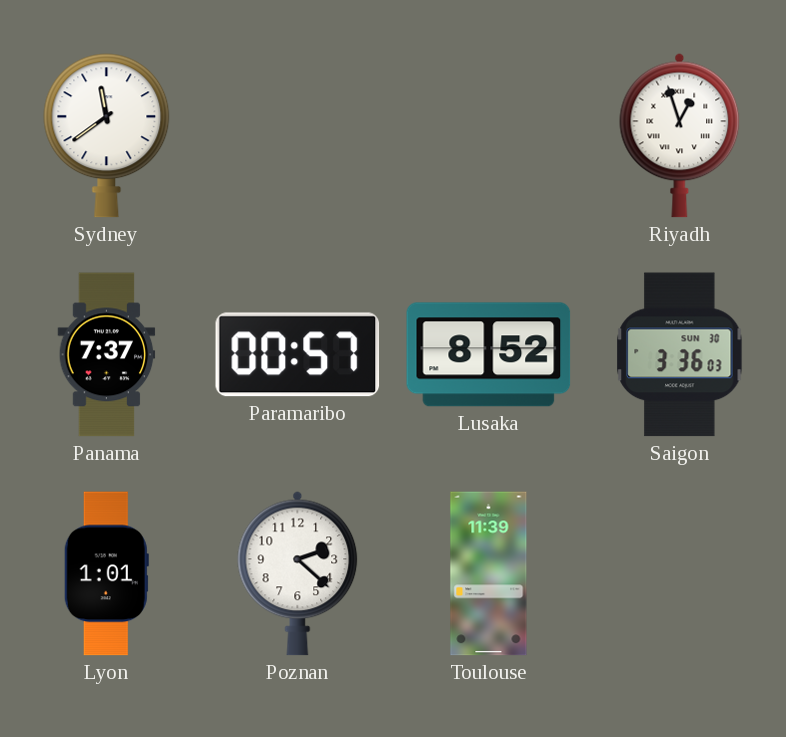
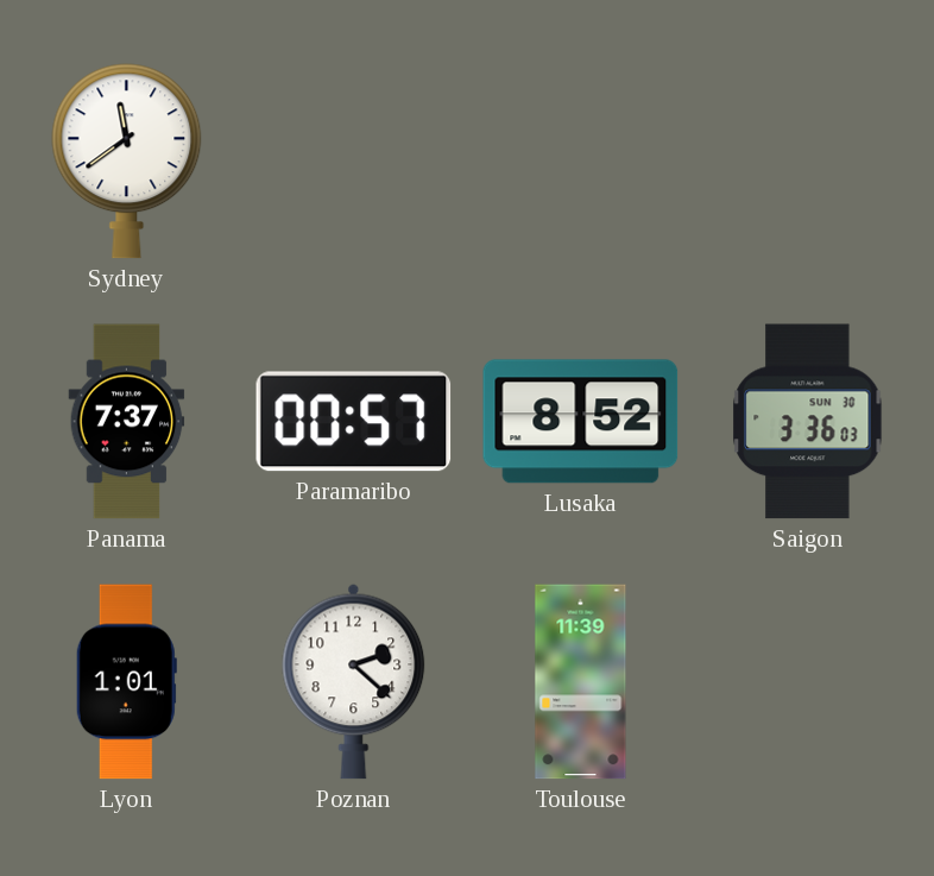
Riyadh: 12:57 -> none
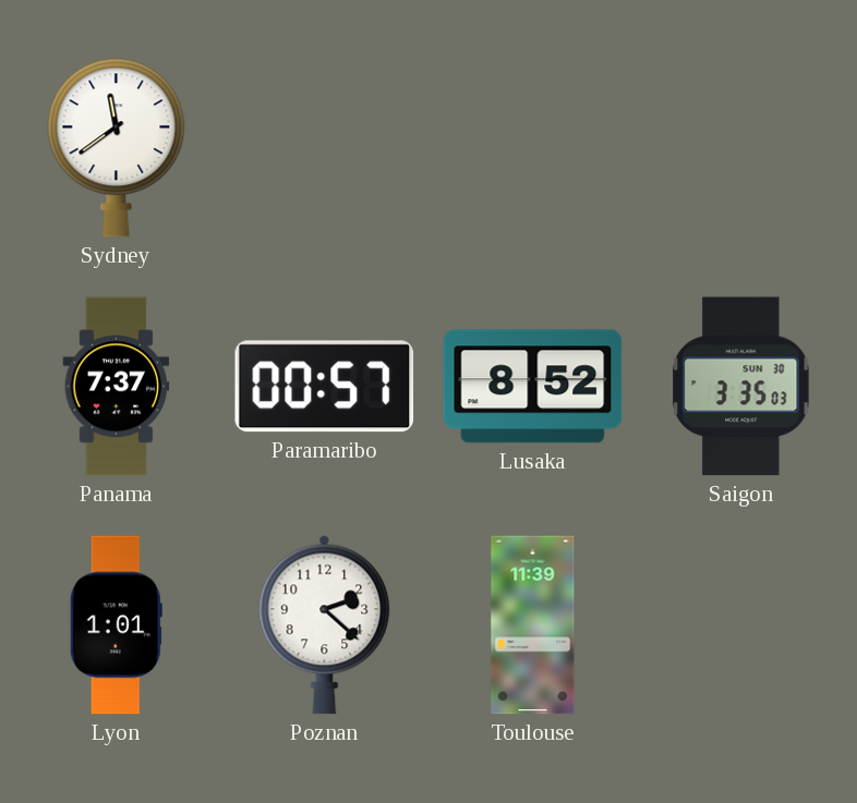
Saigon: 3:36 -> 3:35
